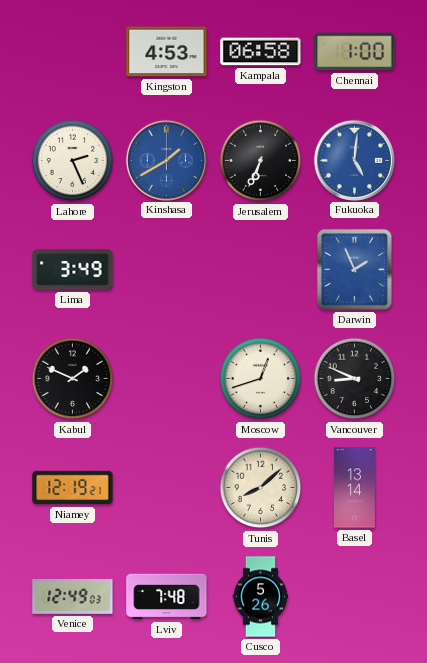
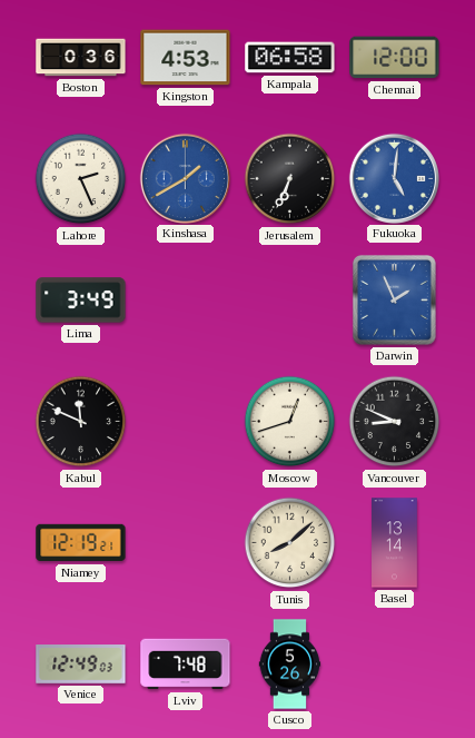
Boston: none -> 0:36
Chennai: 1:00 -> 12:00
Kabul: 1:49 -> 11:49
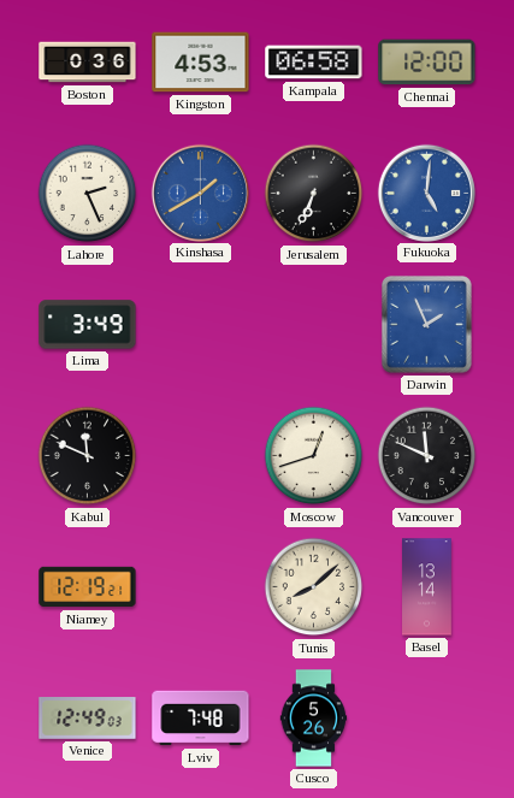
Vancouver: 8:49 -> 11:49
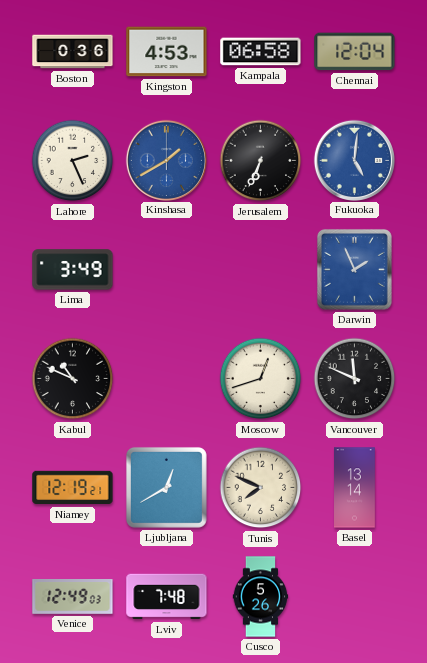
Chennai: 12:00 -> 12:04
Kabul: 11:49 -> 10:49
Ljubljana: none -> 12:40
Tunis: 8:08 -> 7:49
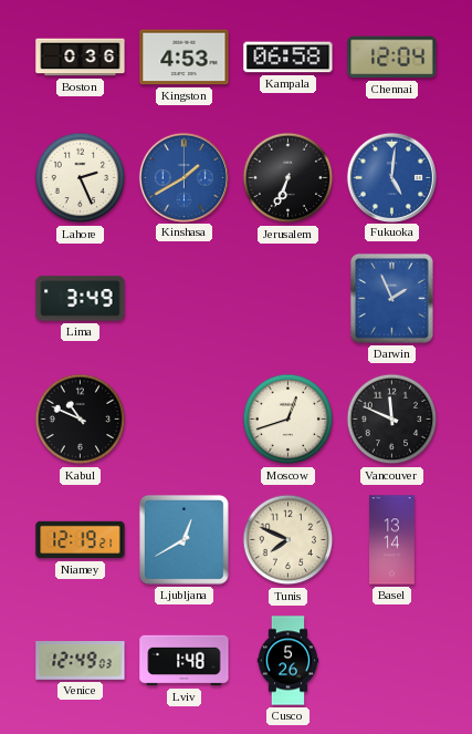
Lviv: 7:48 -> 1:48
